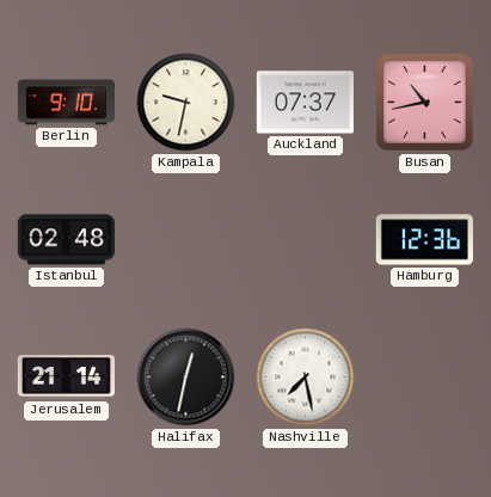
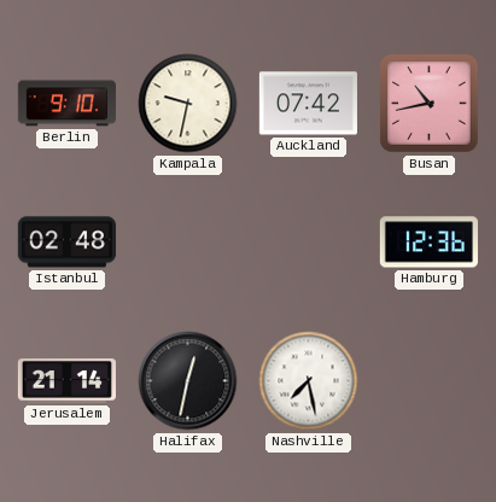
Auckland: 07:37 -> 07:42
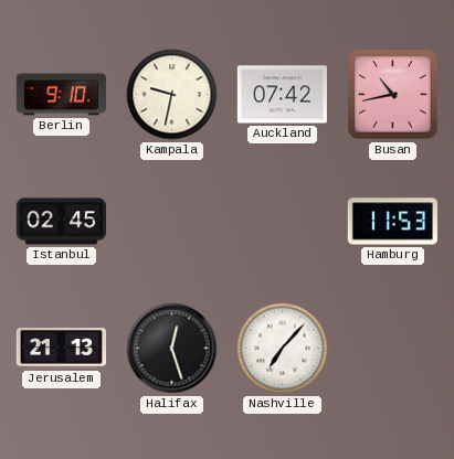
Istanbul: 02:48 -> 02:45
Hamburg: 12:36 -> 11:53
Jerusalem: 21:14 -> 21:13
Halifax: 12:32 -> 12:27
Nashville: 7:28 -> 7:07
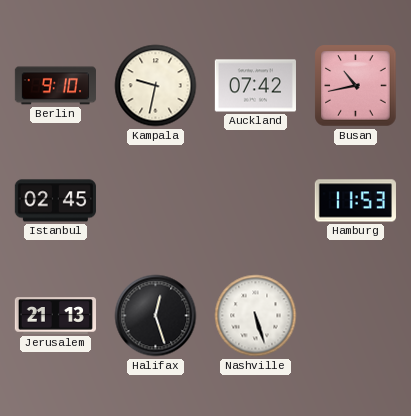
Nashville: 7:07 -> 5:27
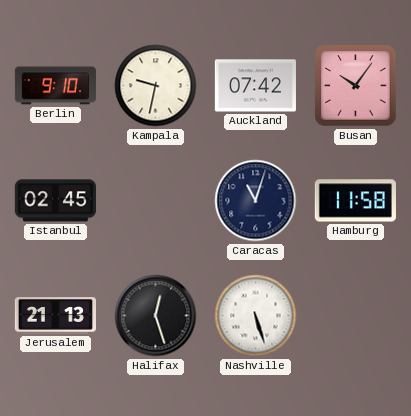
Busan: 10:43 -> 10:06
Caracas: none -> 11:03
Hamburg: 11:53 -> 11:58
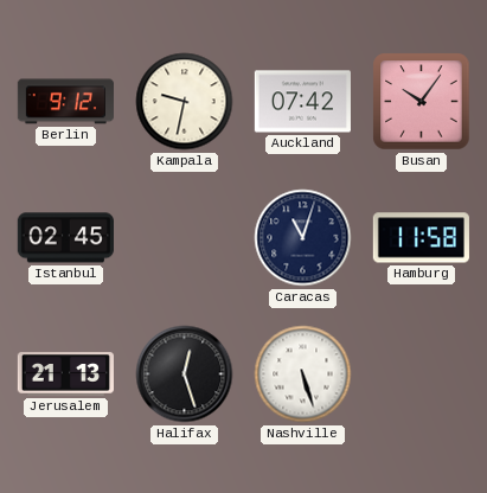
Berlin: 9:10 -> 9:12
